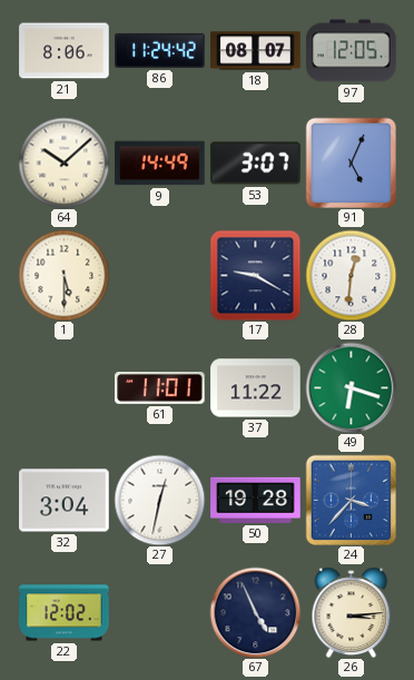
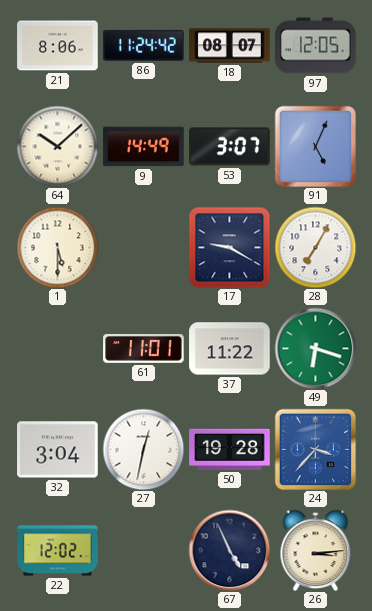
28: 12:31 -> 7:05
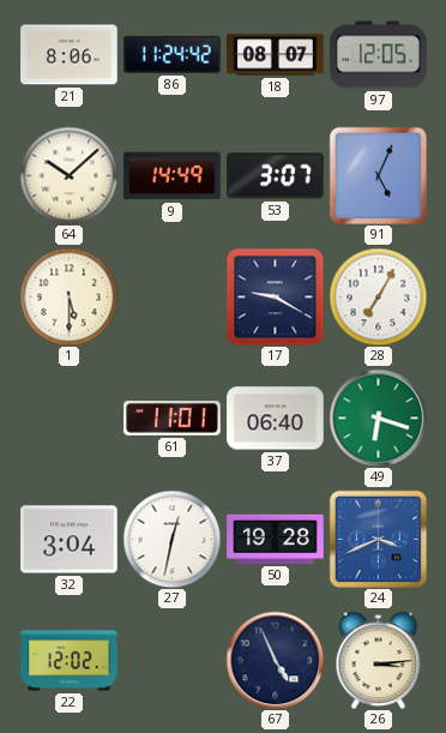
37: 11:22 -> 06:40
24: 3:37 -> 3:41
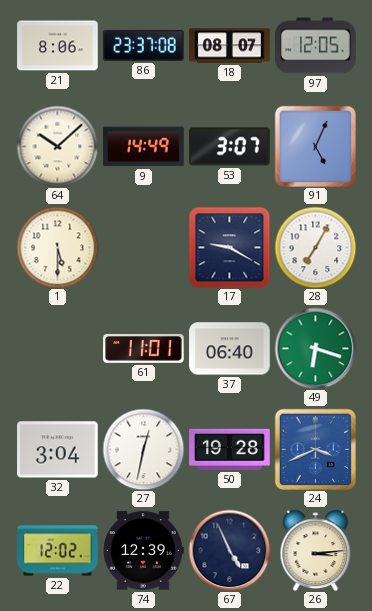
86: 11:24 -> 23:37
74: none -> 12:39
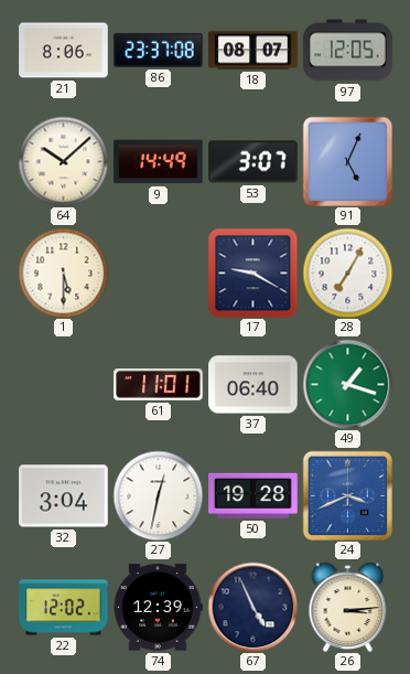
49: 6:18 -> 1:18
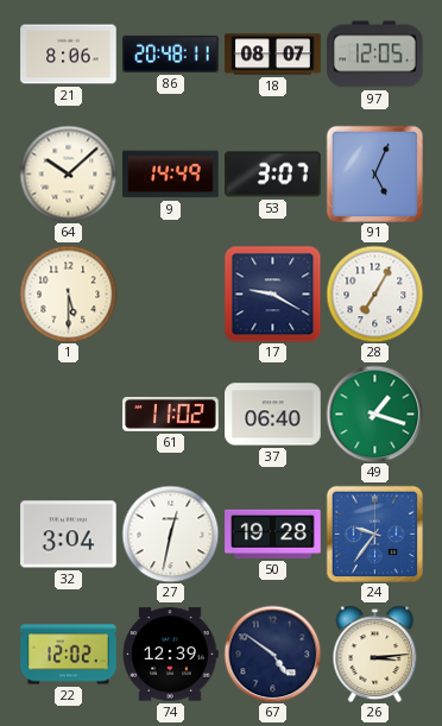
86: 23:37 -> 20:48
61: 11:01 -> 11:02
24: 3:41 -> 9:36
67: 4:56 -> 4:51
